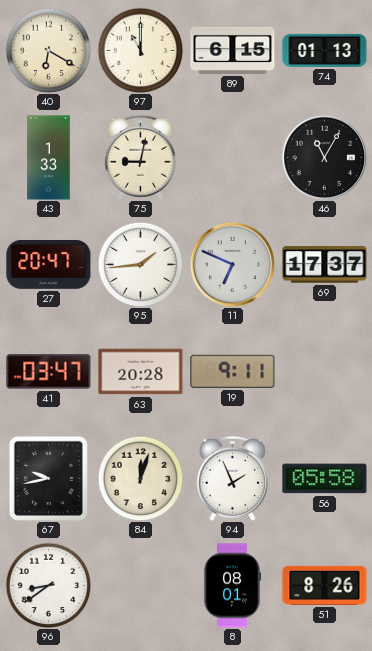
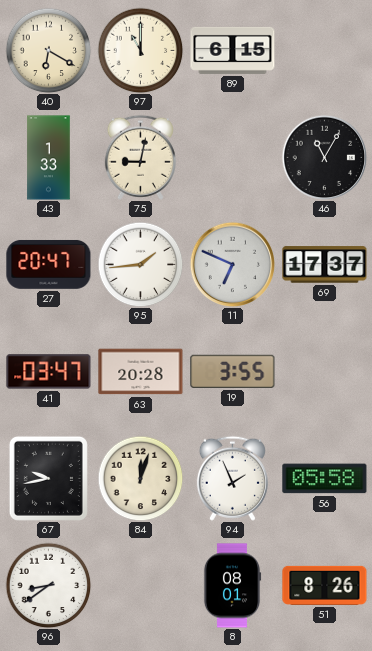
74: 01:13 -> none
19: 9:11 -> 3:55
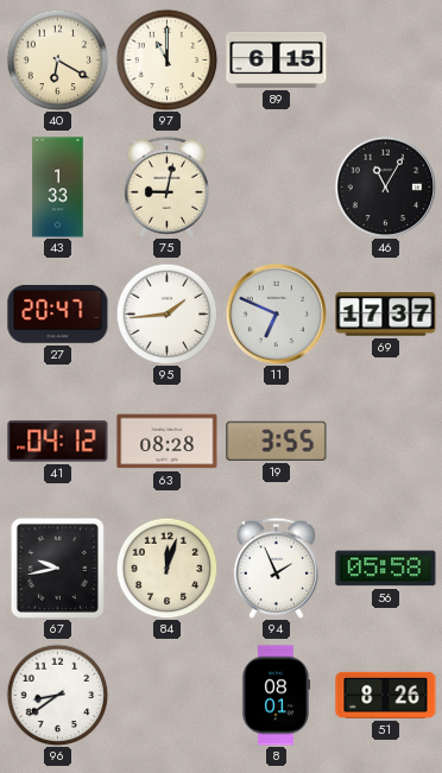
41: 03:47 -> 04:12
63: 20:28 -> 08:28
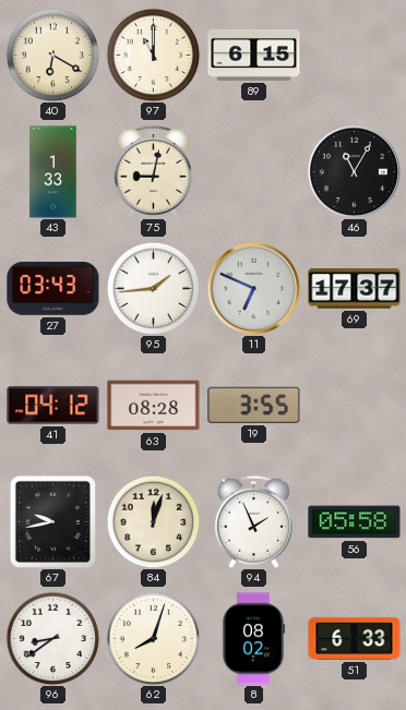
27: 20:47 -> 03:43
62: none -> 8:03
8: 08:01 -> 08:02
51: 8:26 -> 6:33
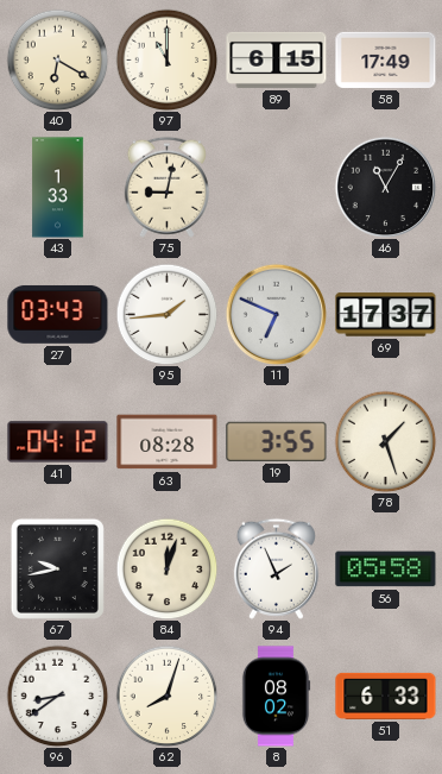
58: none -> 17:49
78: none -> 1:27
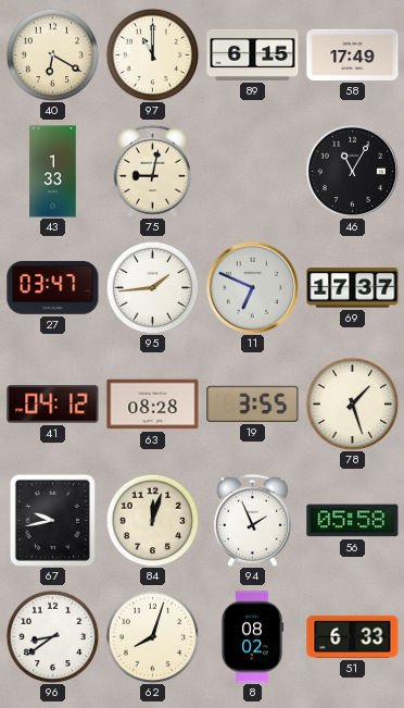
27: 03:43 -> 03:47
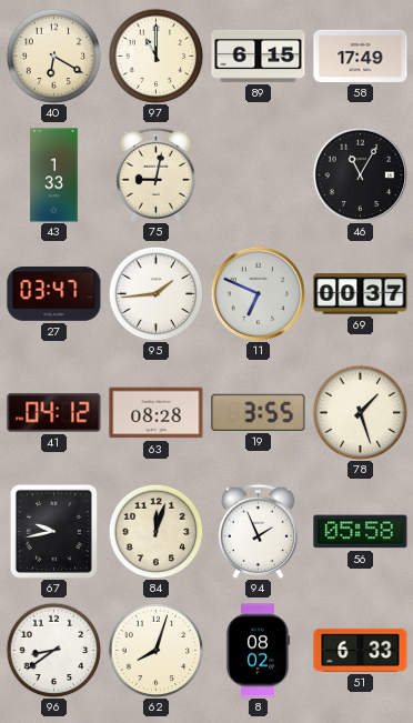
69: 17:37 -> 00:37
